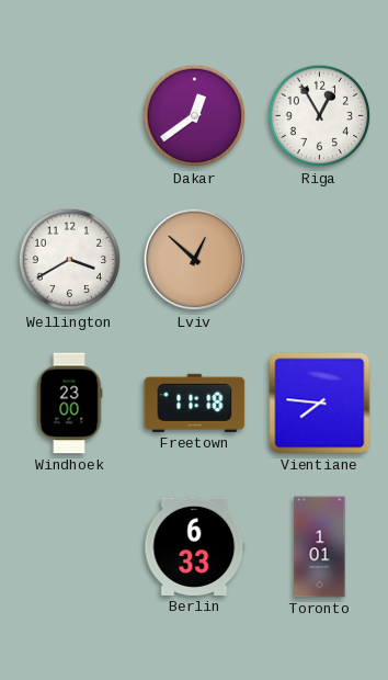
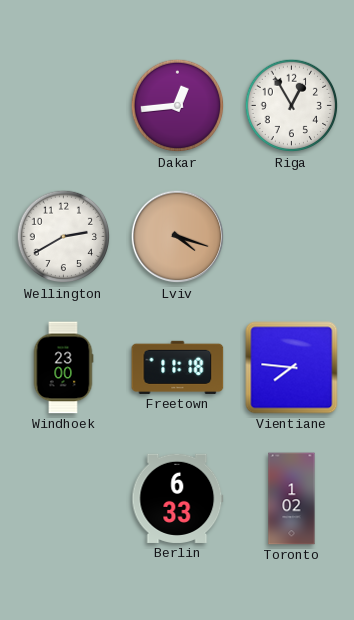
Dakar: 12:39 -> 12:44
Wellington: 3:40 -> 2:40
Lviv: 12:52 -> 4:18
Toronto: 1:01 -> 1:02
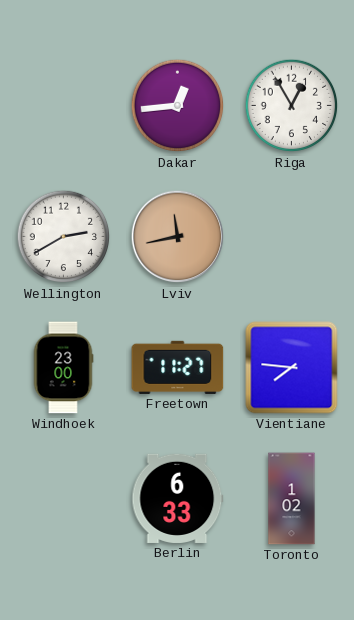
Lviv: 4:18 -> 11:43
Freetown: 11:18 -> 11:27
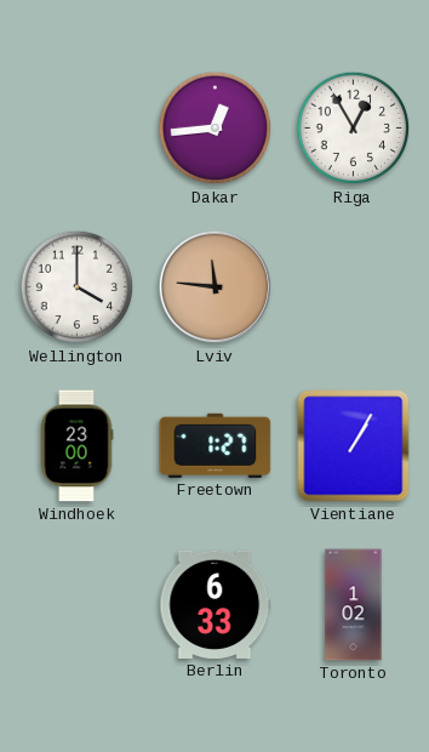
Wellington: 2:40 -> 4:00
Lviv: 11:43 -> 11:46
Freetown: 11:27 -> 1:27
Vientiane: 7:46 -> 1:05
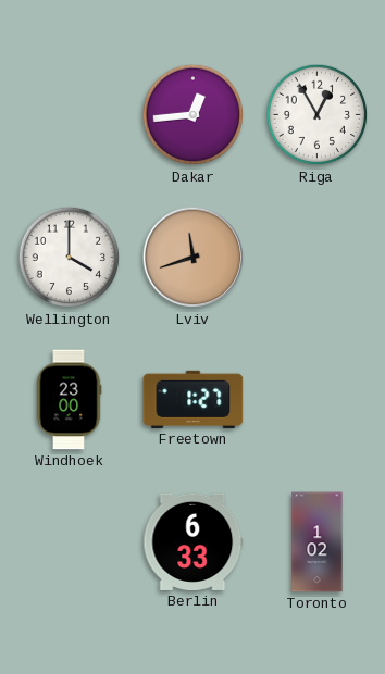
Lviv: 11:46 -> 11:42
Vientiane: 1:05 -> none
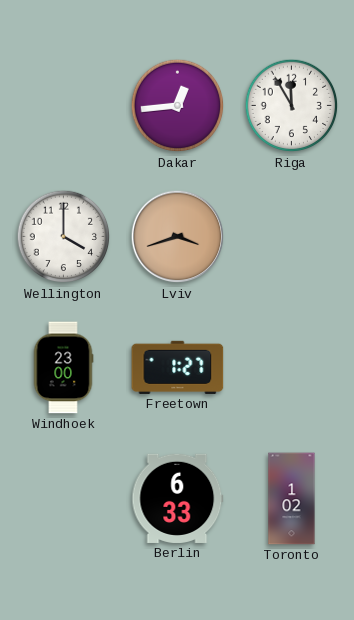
Riga: 12:55 -> 11:55
Lviv: 11:42 -> 3:42
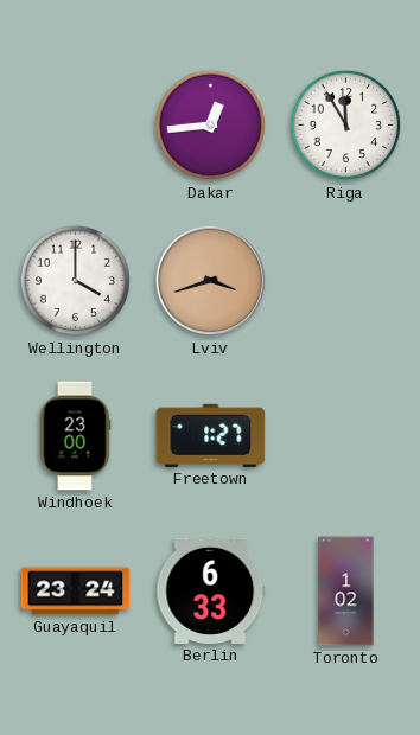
Guayaquil: none -> 23:24
